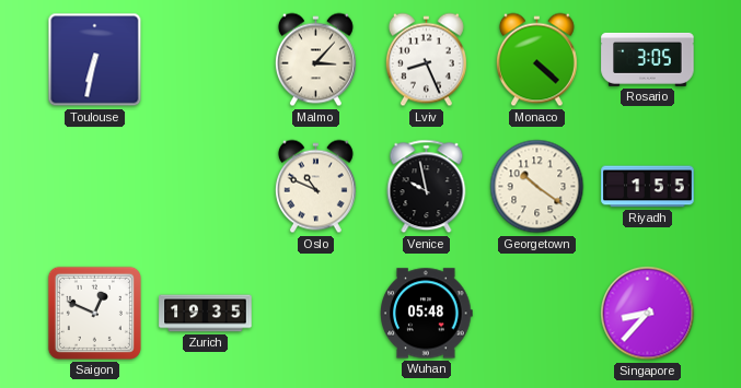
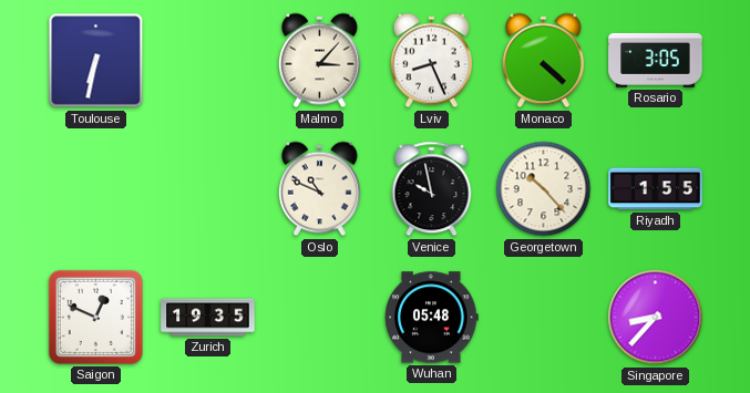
Georgetown: 10:21 -> 10:23
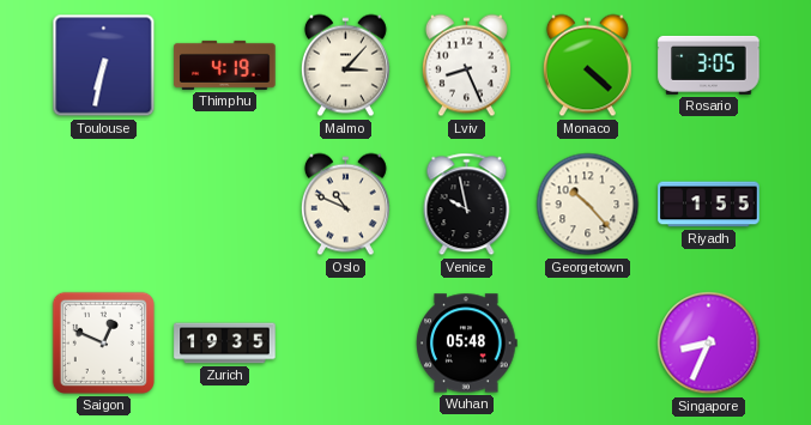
Thimphu: none -> 4:19
Singapore: 8:37 -> 8:34
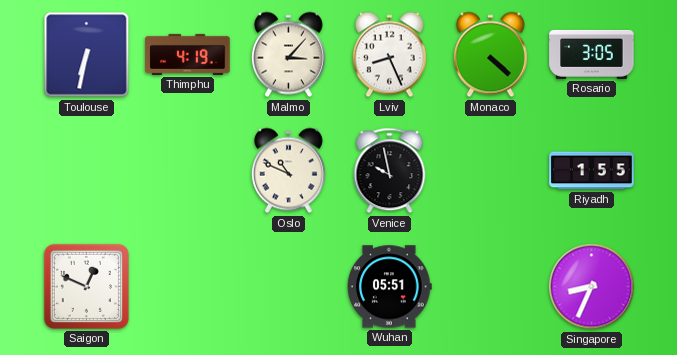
Georgetown: 10:23 -> none
Zurich: 19:35 -> none
Wuhan: 05:48 -> 05:51
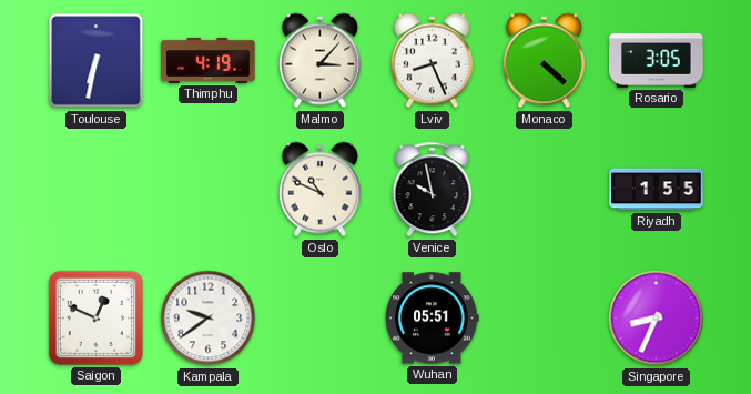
Kampala: none -> 9:39
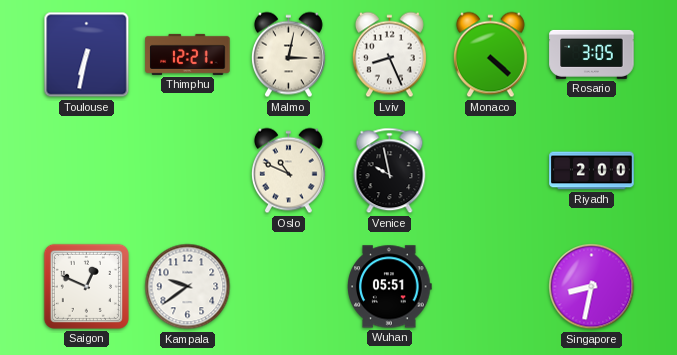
Thimphu: 4:19 -> 12:21
Malmo: 3:07 -> 3:02
Riyadh: 1:55 -> 2:00
Singapore: 8:34 -> 8:32
